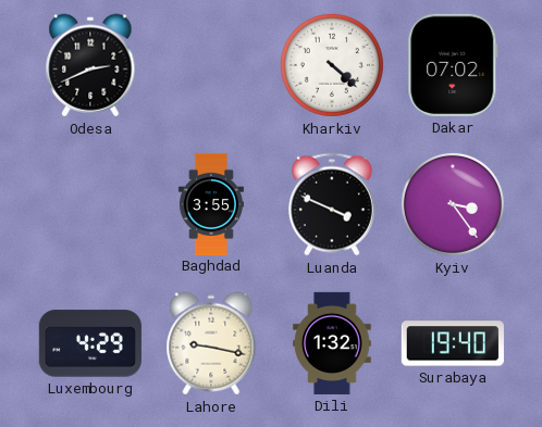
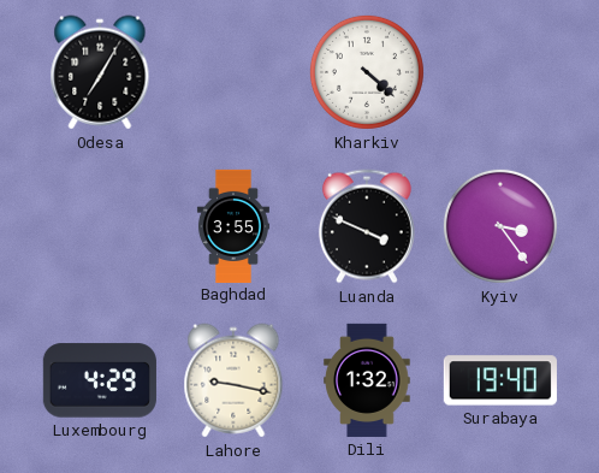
Odesa: 2:41 -> 7:05
Dakar: 07:02 -> none
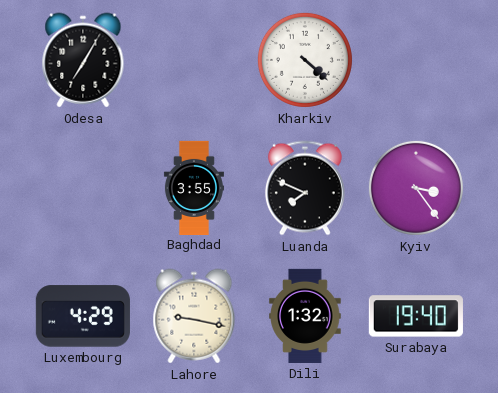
Luanda: 3:49 -> 7:49
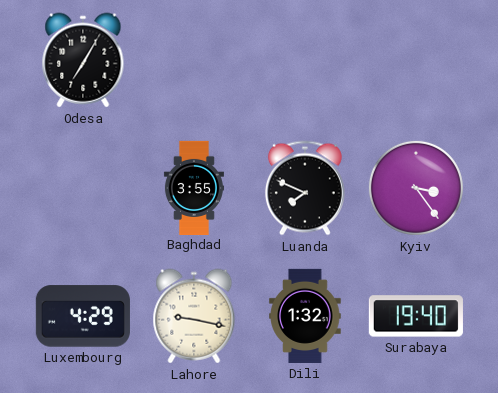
Kharkiv: 4:22 -> none
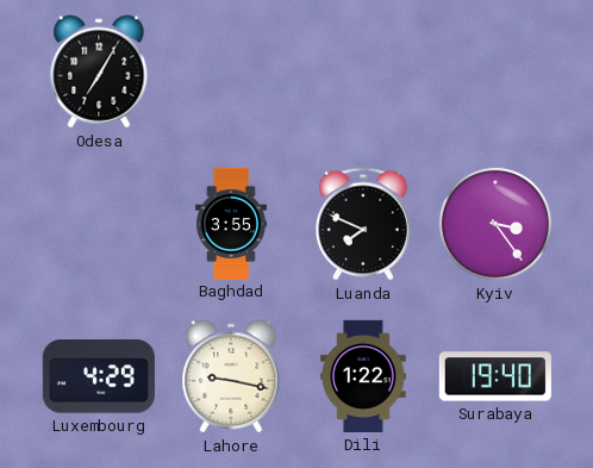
Dili: 1:32 -> 1:22
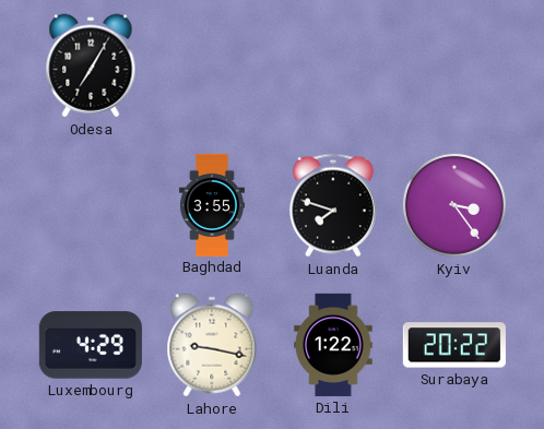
Luanda: 7:49 -> 7:48
Surabaya: 19:40 -> 20:22
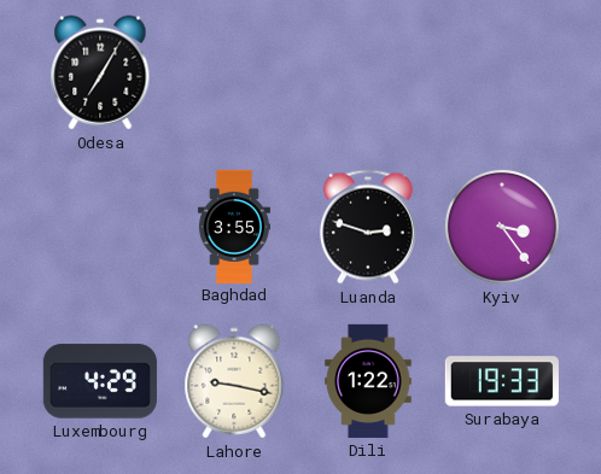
Luanda: 7:48 -> 2:48
Surabaya: 20:22 -> 19:33
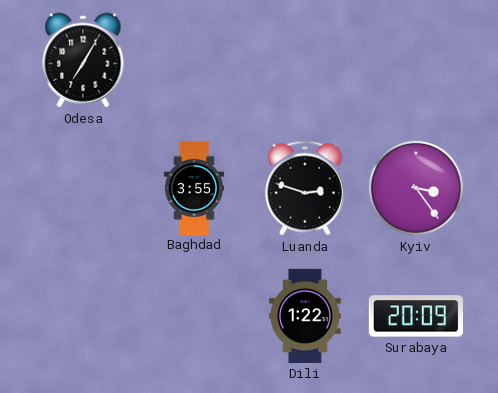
Luxembourg: 4:29 -> none
Lahore: 9:17 -> none
Surabaya: 19:33 -> 20:09
